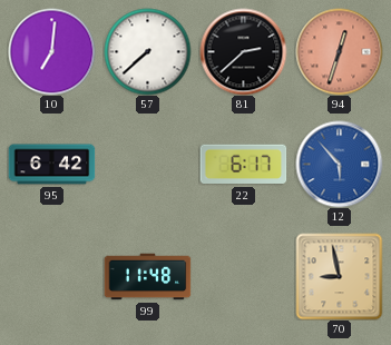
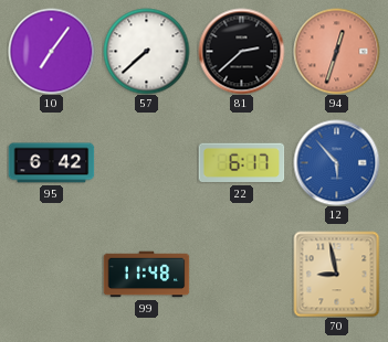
10: 7:01 -> 7:06
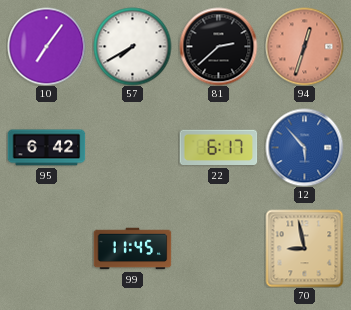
57: 7:38 -> 7:40
99: 11:48 -> 11:45
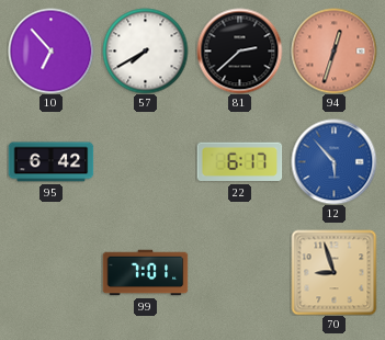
10: 7:06 -> 6:53
99: 11:45 -> 7:01
70: 8:58 -> 8:57
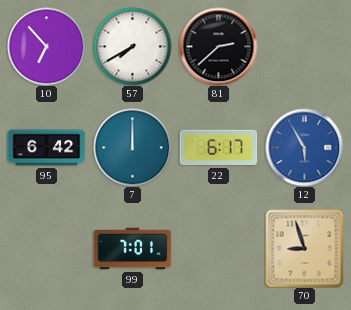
94: 12:33 -> none
7: none -> 12:00
12: 5:53 -> 5:55
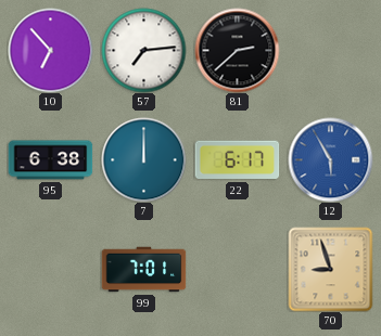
57: 7:40 -> 7:14
95: 6:42 -> 6:38
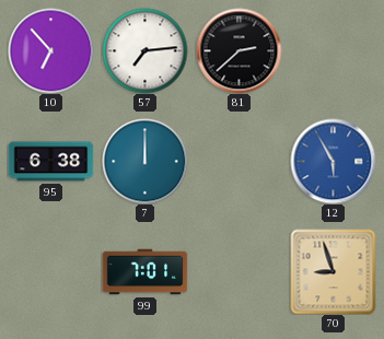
22: 6:17 -> none
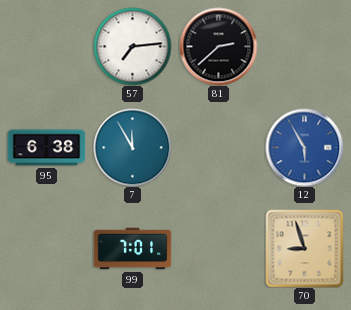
10: 6:53 -> none
7: 12:00 -> 11:55
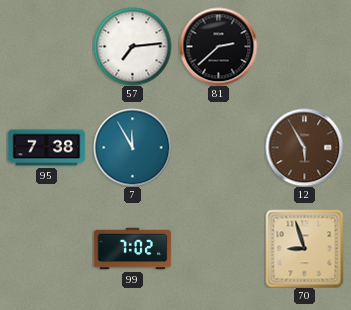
95: 6:38 -> 7:38
12 dial: blue -> brown
99: 7:01 -> 7:02
